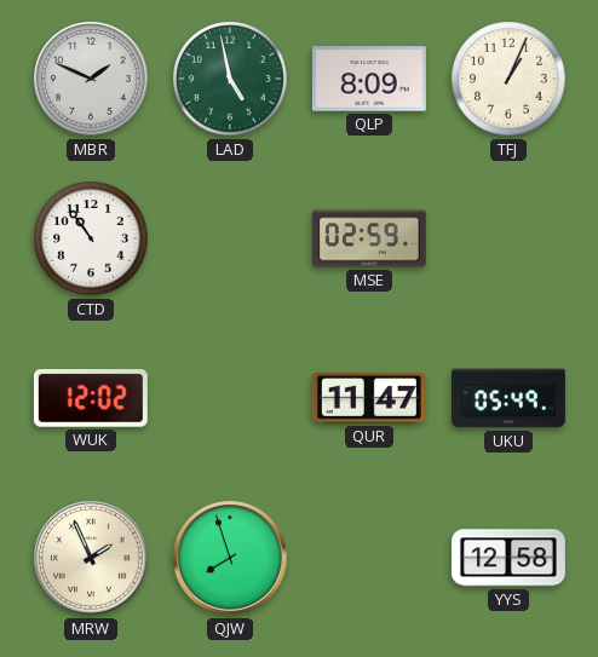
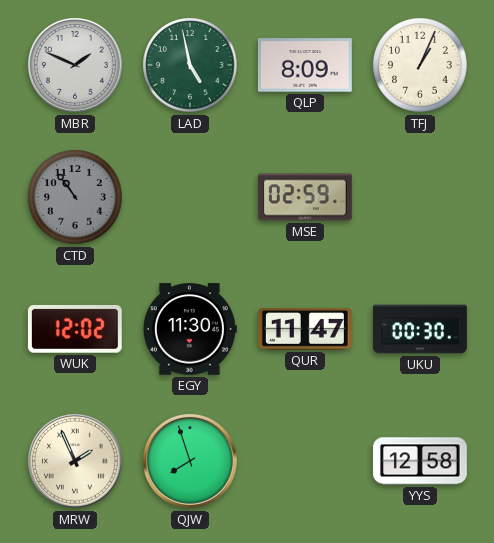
CTD dial: white -> grey
EGY: none -> 11:30
UKU: 05:49 -> 00:30
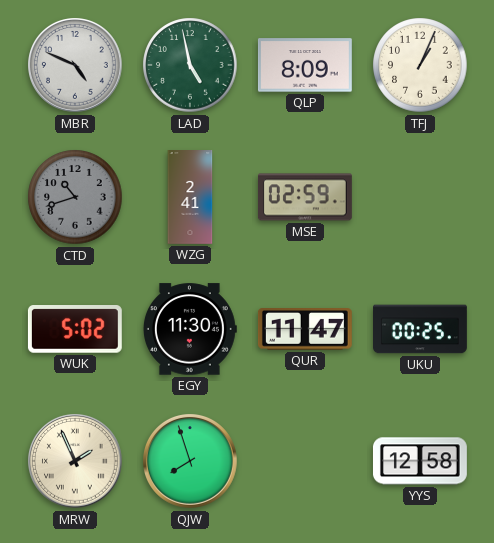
MBR: 1:49 -> 4:49
CTD: 10:54 -> 10:42
WZG: none -> 2:41
WUK: 12:02 -> 5:02
UKU: 00:30 -> 00:25
